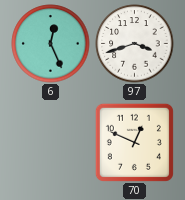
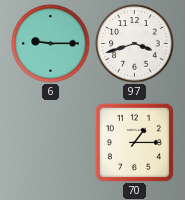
6: 12:26 -> 9:15
70: 12:49 -> 1:15
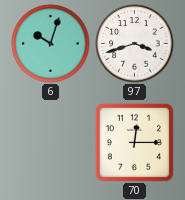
6: 9:15 -> 10:03
70: 1:15 -> 12:15
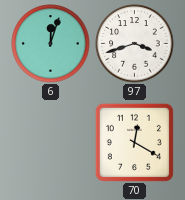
6: 10:03 -> 12:03
70: 12:15 -> 12:20
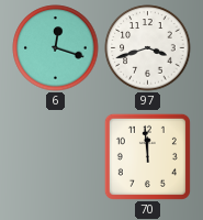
6: 12:03 -> 12:18
70: 12:20 -> 11:59
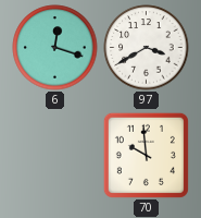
97: 3:42 -> 3:40
70: 11:59 -> 9:59
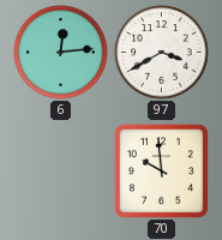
6: 12:18 -> 12:14
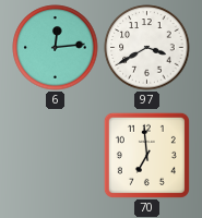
70: 9:59 -> 6:59
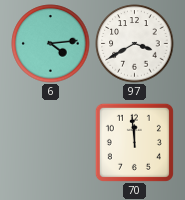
6: 12:14 -> 4:14
70: 6:59 -> 11:59
